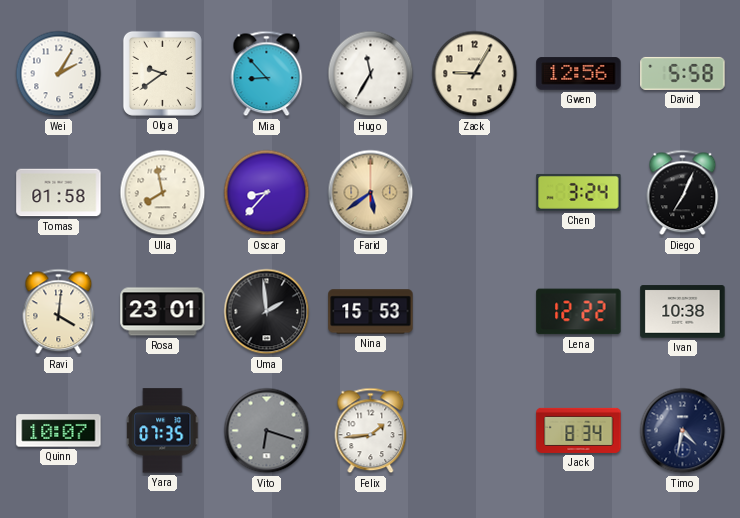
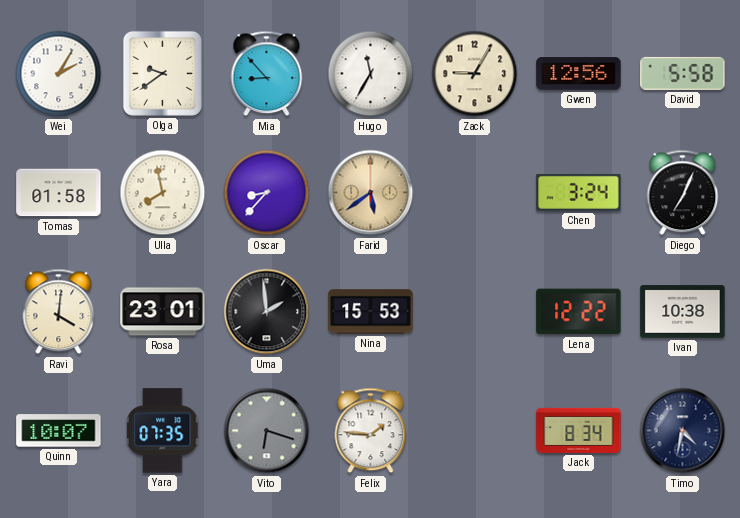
Felix: 1:44 -> 1:46
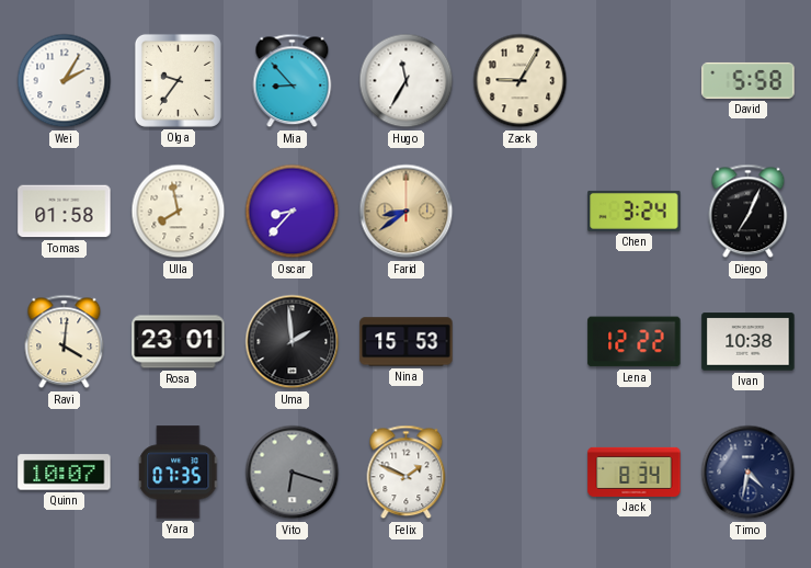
Olga: 9:39 -> 9:36
Gwen: 12:56 -> none
Farid: 5:39 -> 8:39
Felix: 1:46 -> 1:49
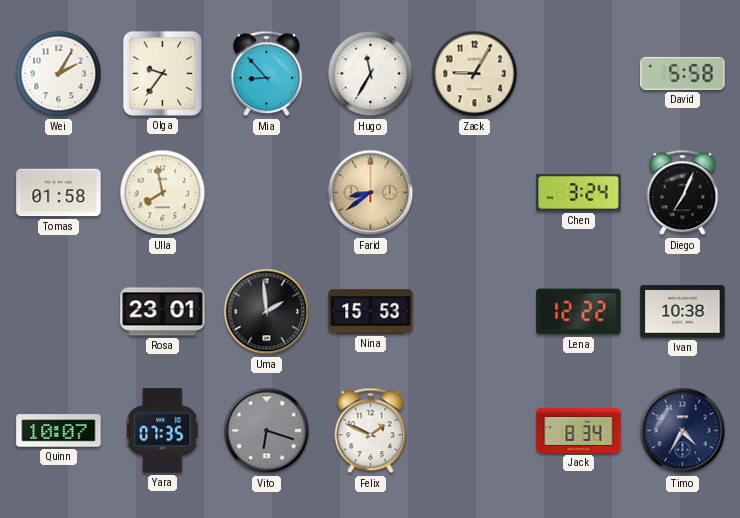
Oscar: 8:37 -> none
Ravi: 4:01 -> none
Timo: 4:32 -> 4:35
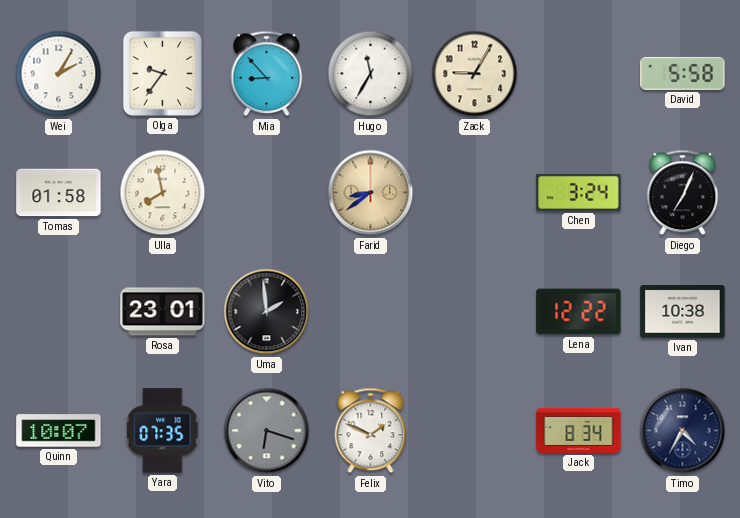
Nina: 15:53 -> none
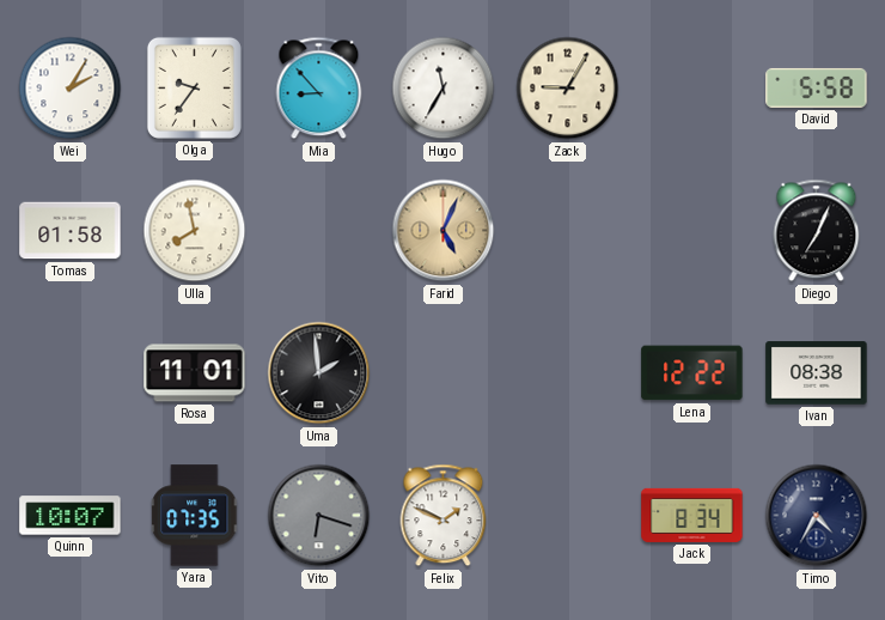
Farid: 8:39 -> 5:04
Chen: 3:24 -> none
Rosa: 23:01 -> 11:01
Ivan: 10:38 -> 08:38
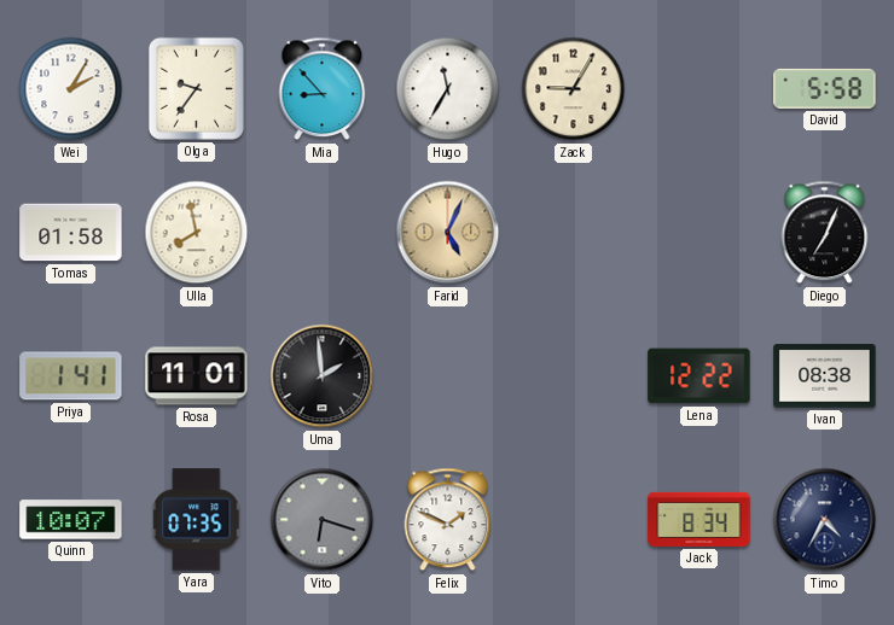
Priya: none -> 1:41
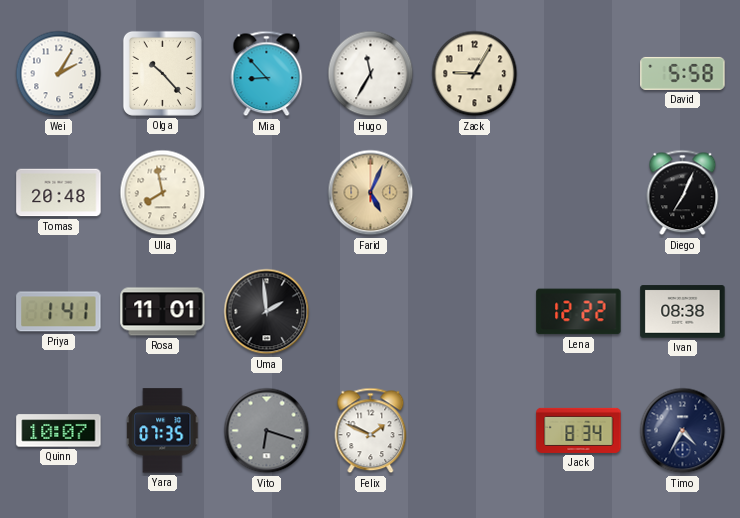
Olga: 9:36 -> 10:23
Tomas: 01:58 -> 20:48
